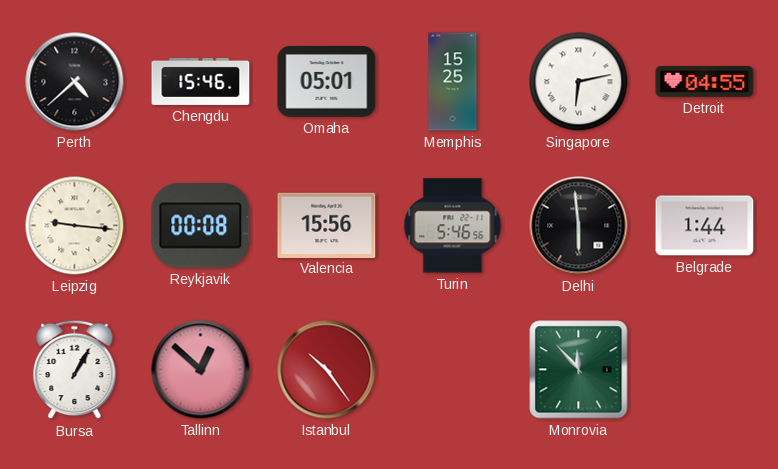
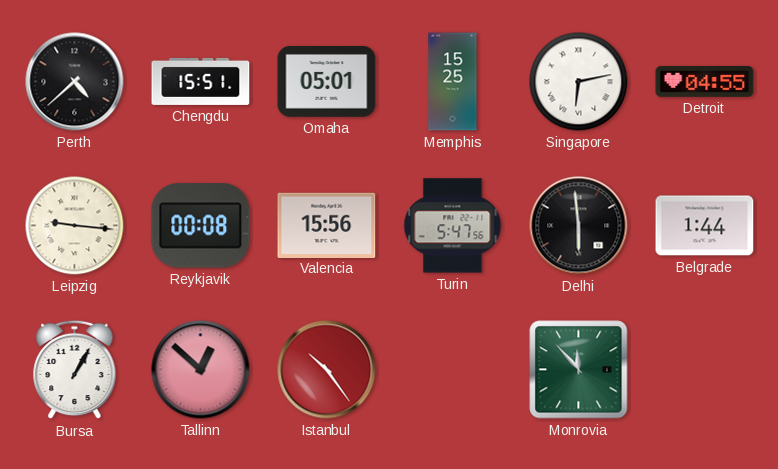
Chengdu: 15:46 -> 15:51
Turin: 5:46 -> 5:47
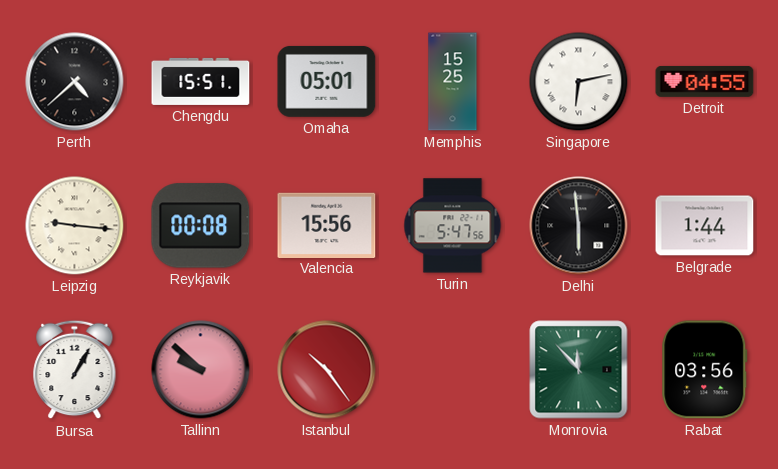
Tallinn: 12:52 -> 9:52
Rabat: none -> 03:56
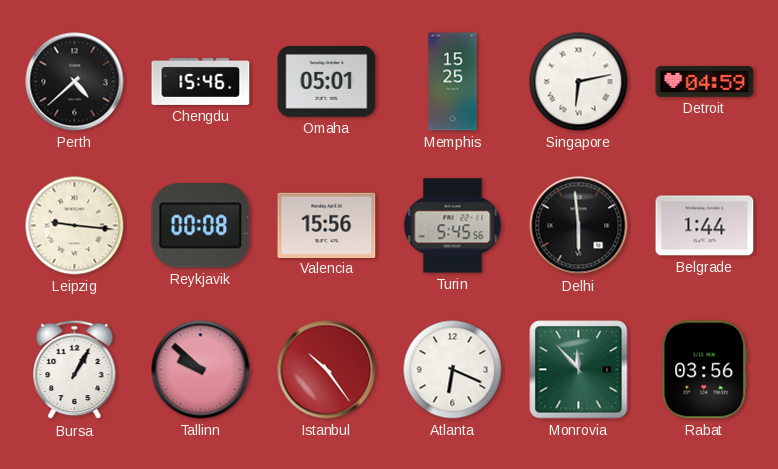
Chengdu: 15:51 -> 15:46
Detroit: 04:55 -> 04:59
Turin: 5:47 -> 5:45
Atlanta: none -> 6:19
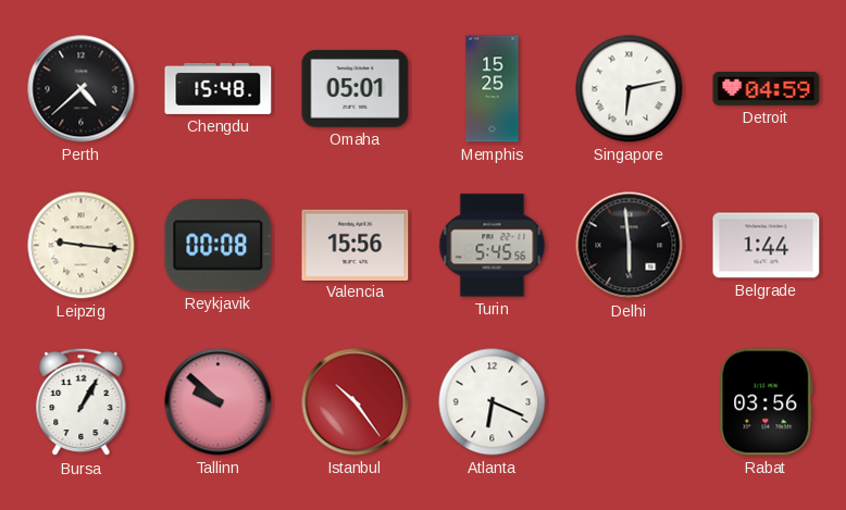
Chengdu: 15:46 -> 15:48
Monrovia: 11:53 -> none
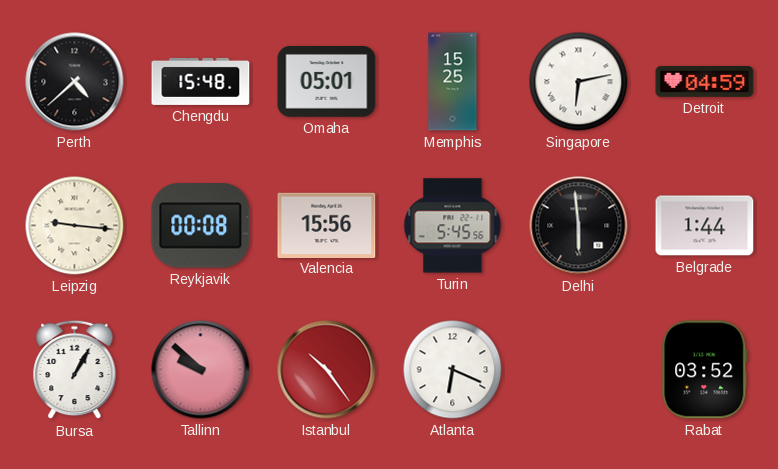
Rabat: 03:56 -> 03:52
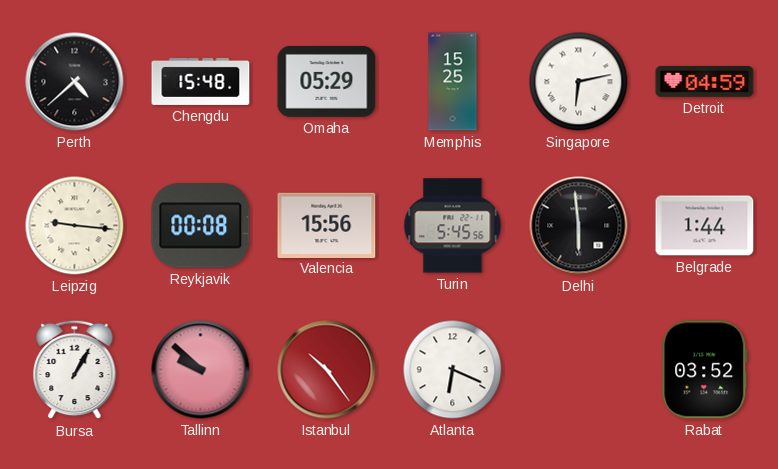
Omaha: 05:01 -> 05:29
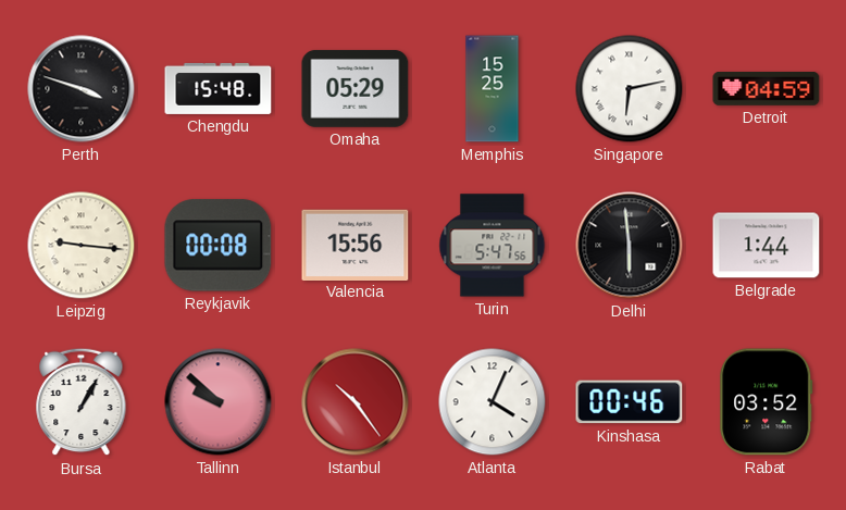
Perth: 4:38 -> 3:48
Turin: 5:45 -> 5:47
Atlanta: 6:19 -> 4:04
Kinshasa: none -> 00:46
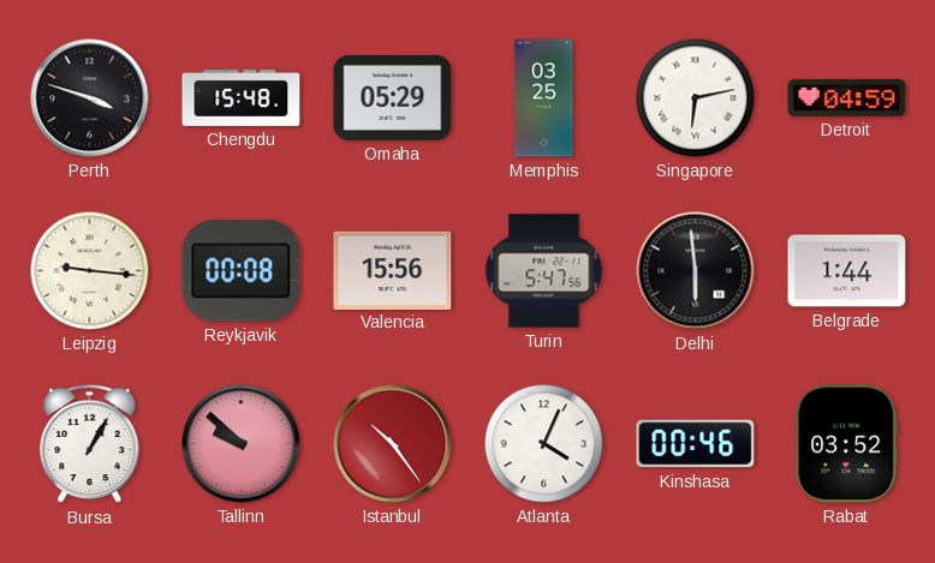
Memphis: 15:25 -> 03:25
